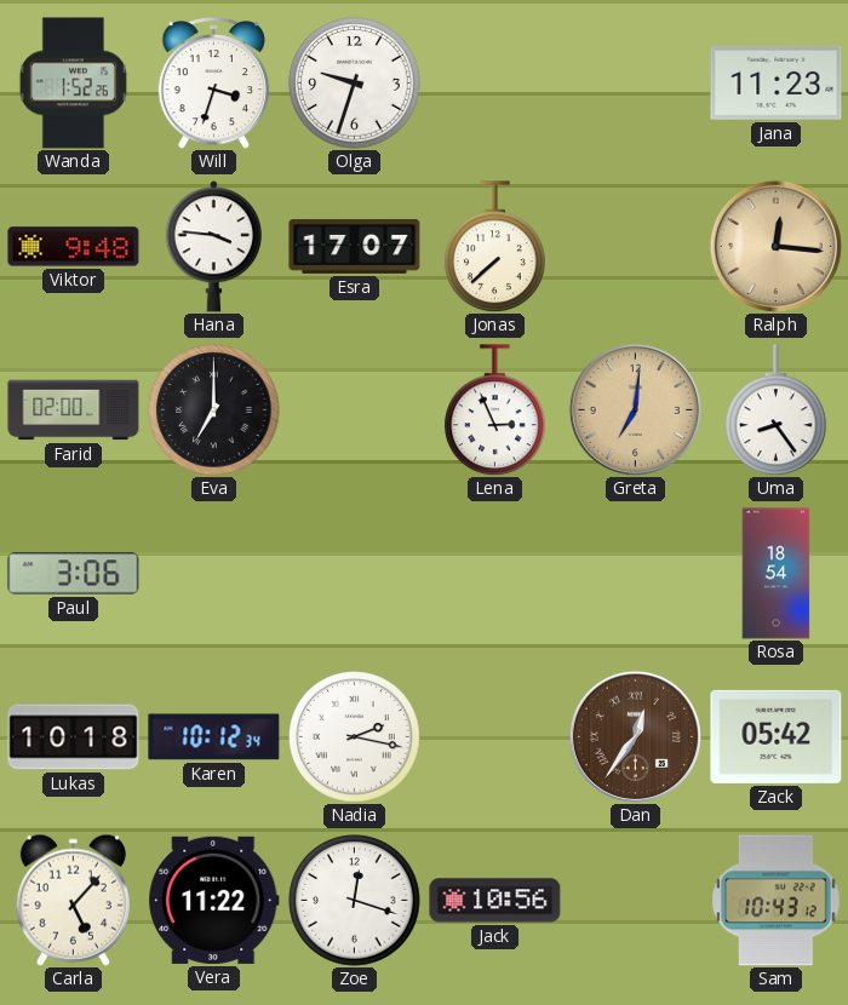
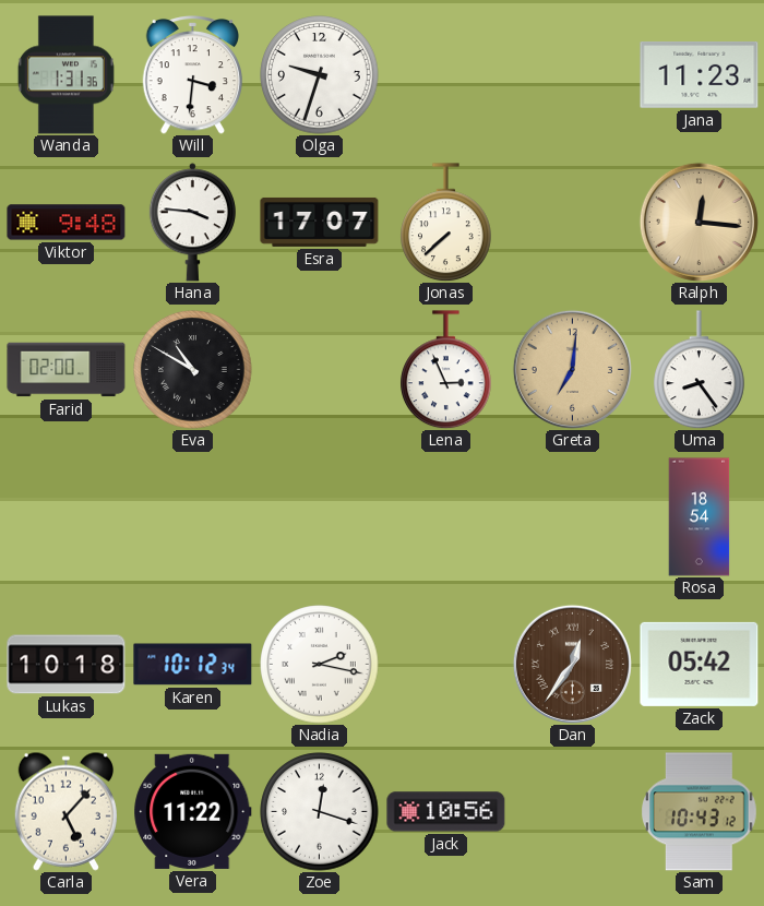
Wanda: 1:52 -> 1:31
Will: 3:33 -> 3:31
Eva: 7:00 -> 10:50
Paul: 3:06 -> none
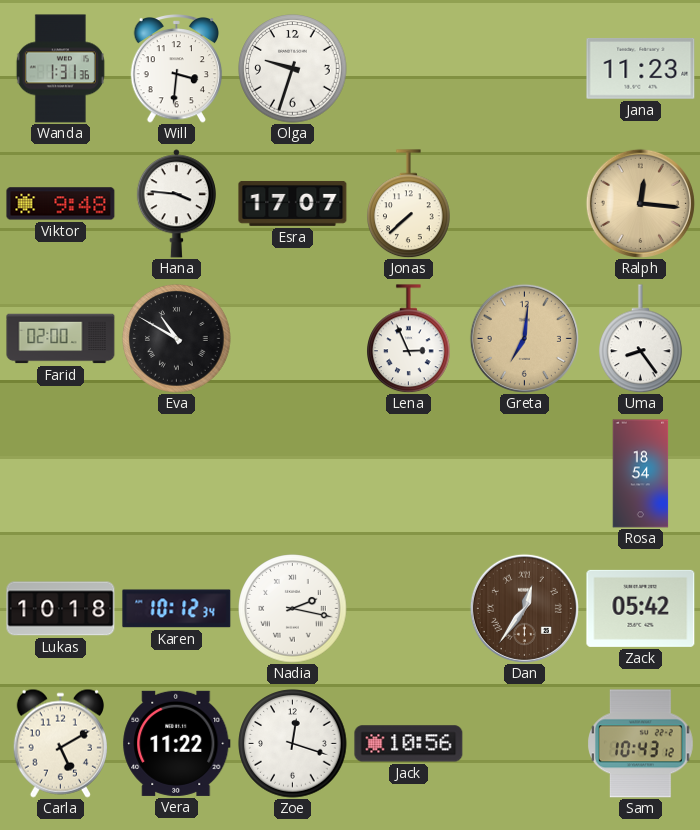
Carla: 5:07 -> 5:10
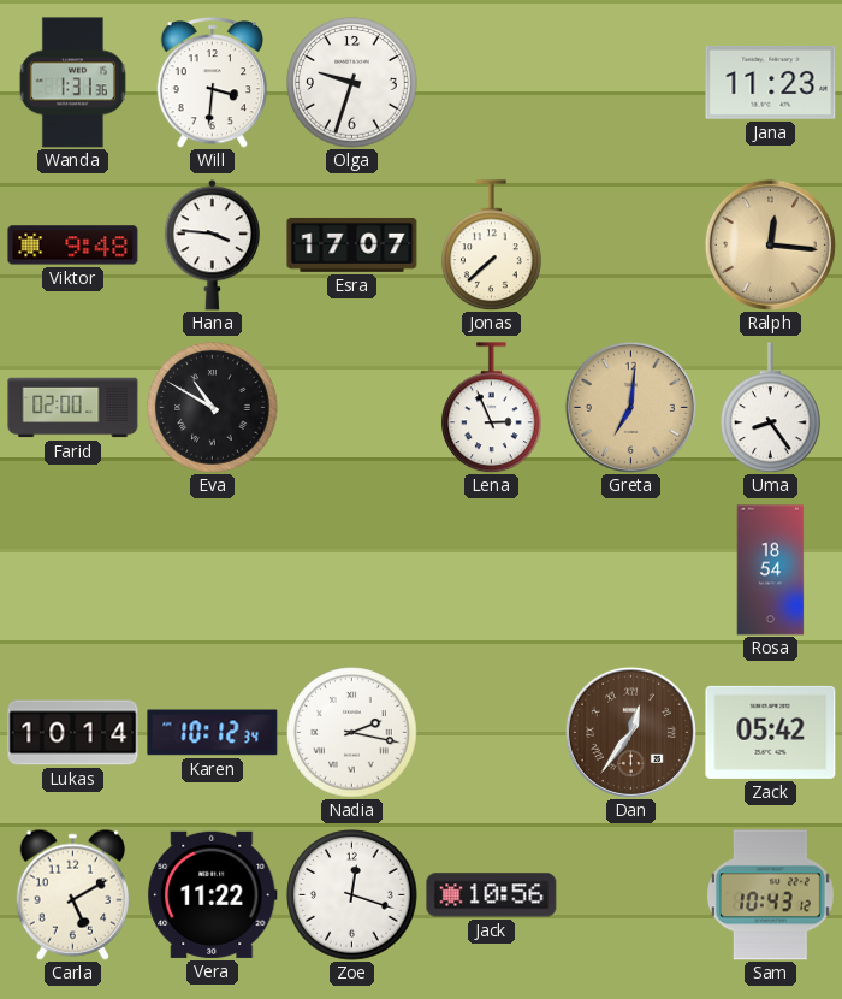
Lukas: 10:18 -> 10:14
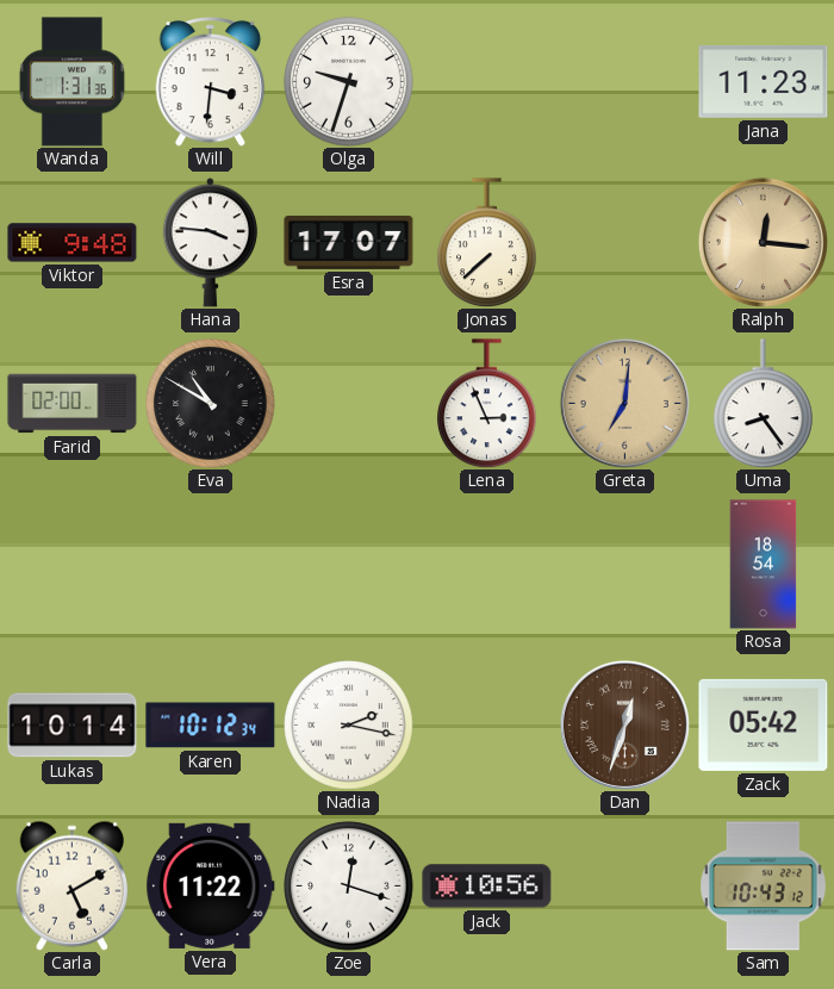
Dan: 12:36 -> 12:33
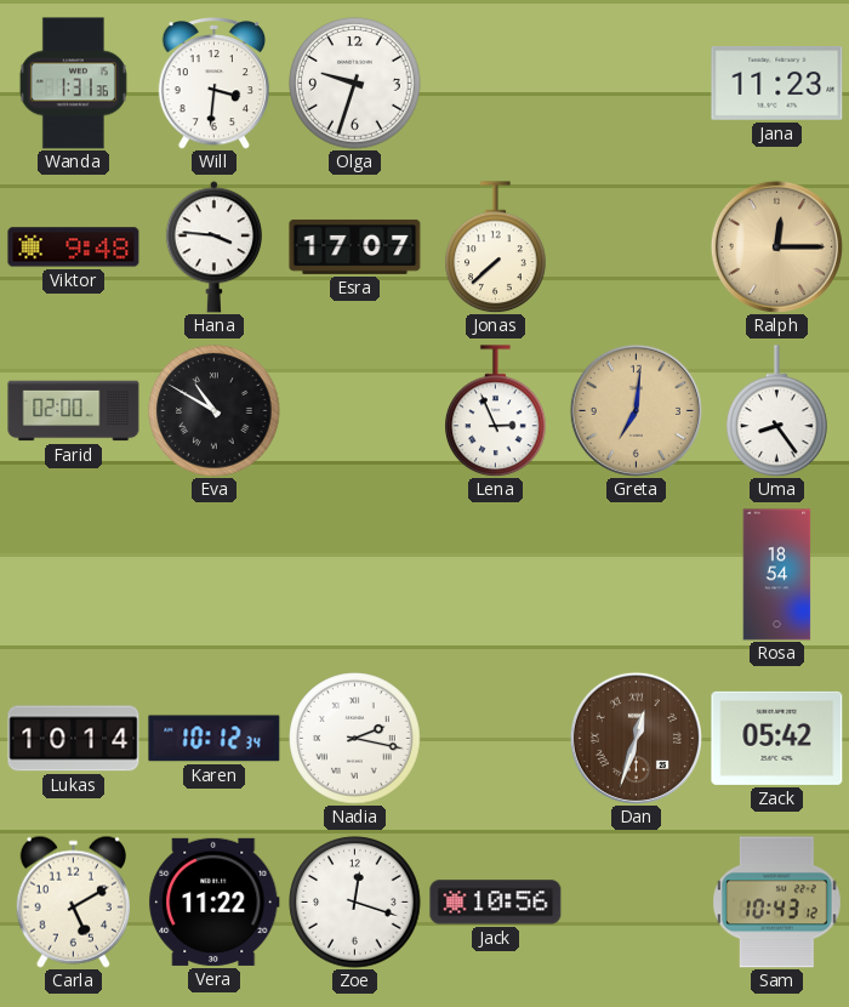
Ralph: 12:16 -> 12:15
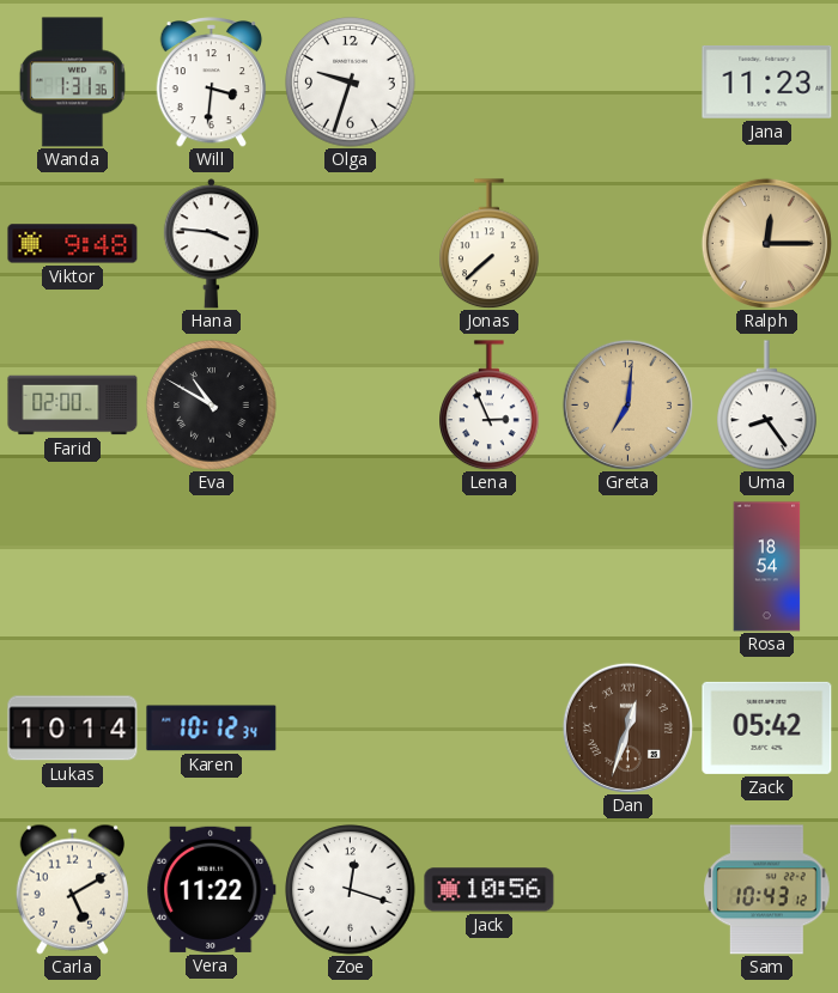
Esra: 17:07 -> none
Nadia: 2:17 -> none
